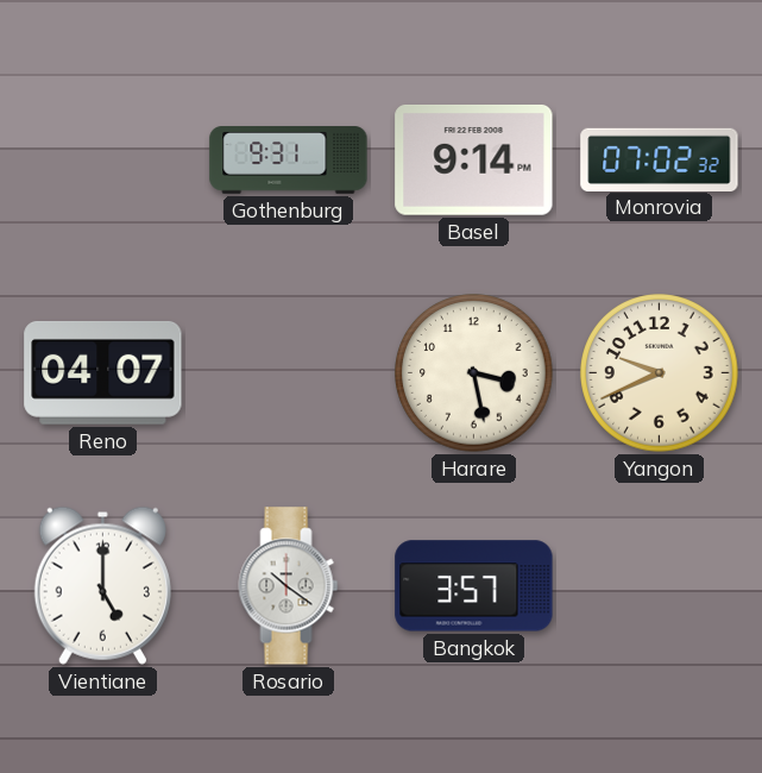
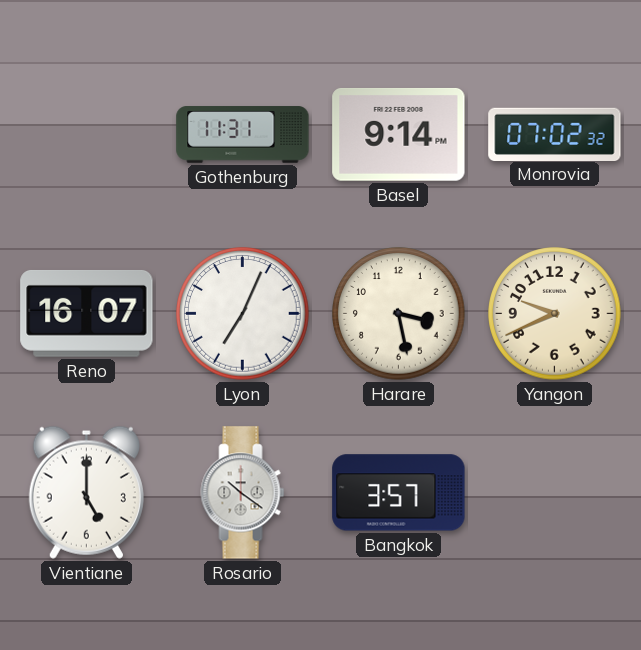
Gothenburg: 9:31 -> 11:31
Reno: 04:07 -> 16:07
Lyon: none -> 7:04
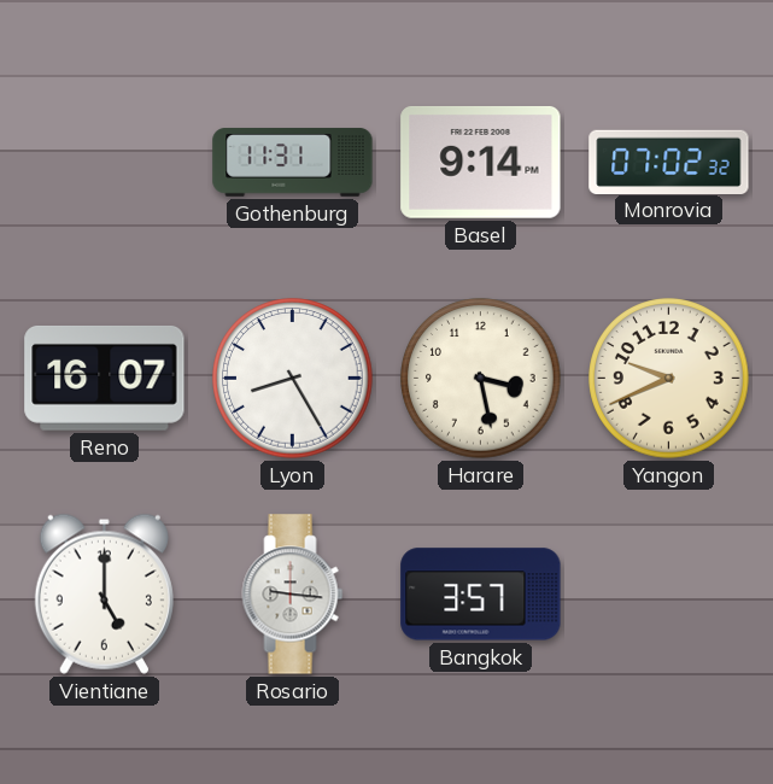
Lyon: 7:04 -> 8:25
Rosario: 10:21 -> 9:16
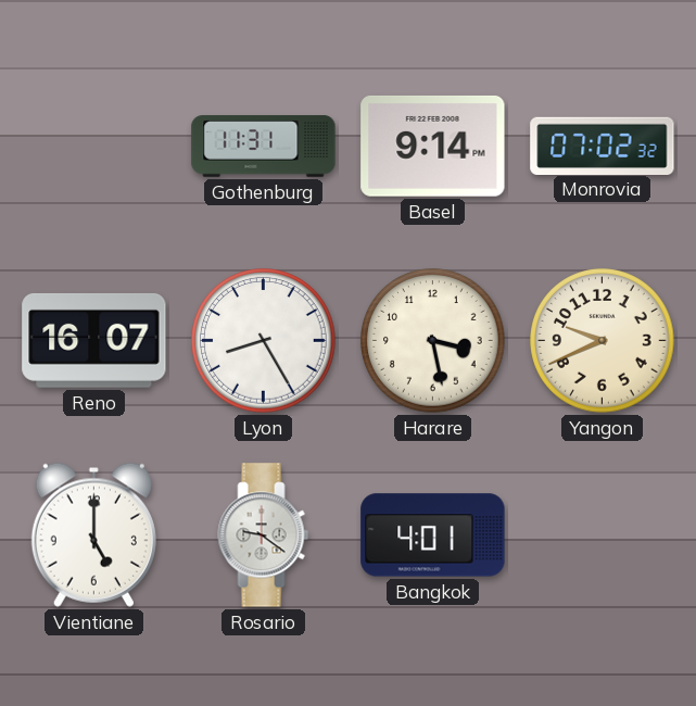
Rosario: 9:16 -> 9:21
Bangkok: 3:57 -> 4:01
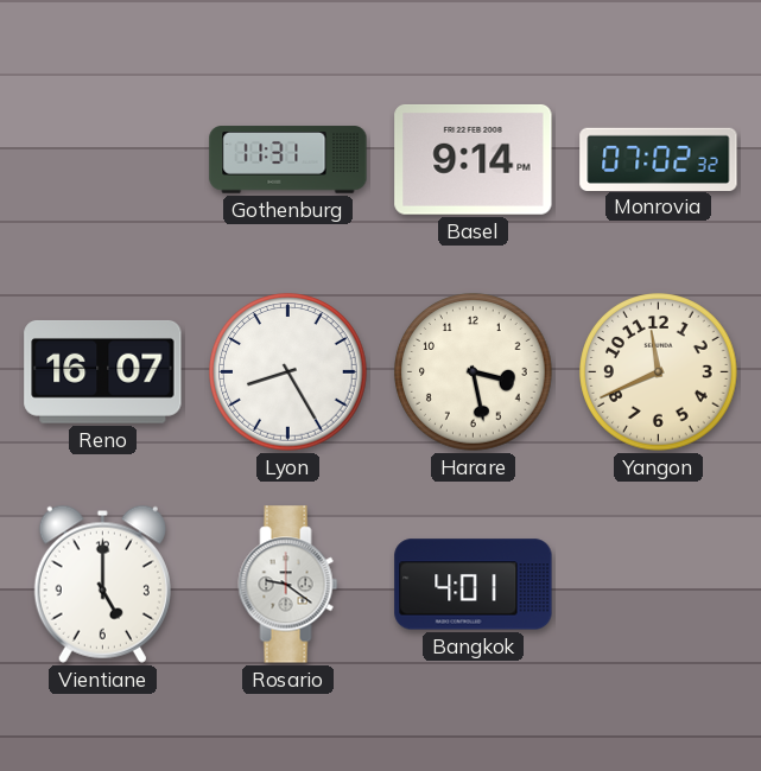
Yangon: 9:41 -> 11:41
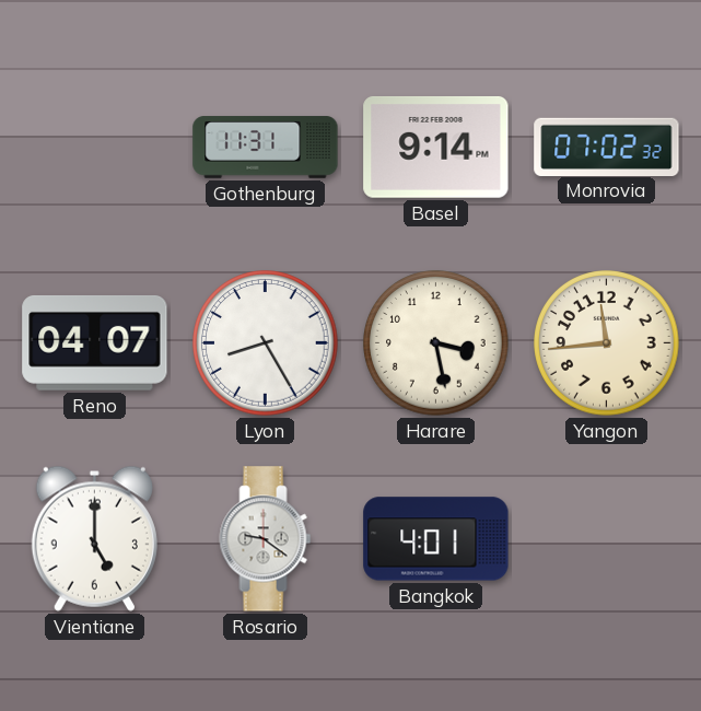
Reno: 16:07 -> 04:07
Yangon: 11:41 -> 11:44
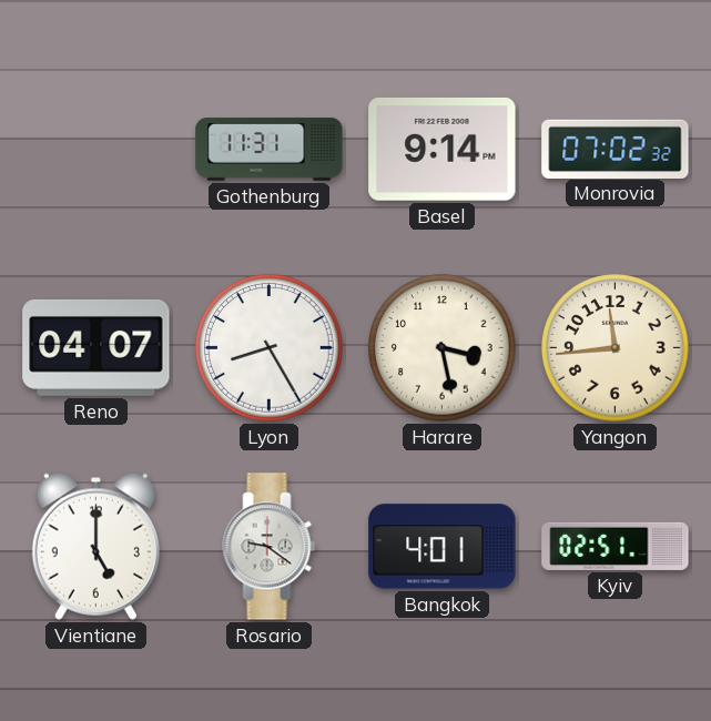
Kyiv: none -> 02:51
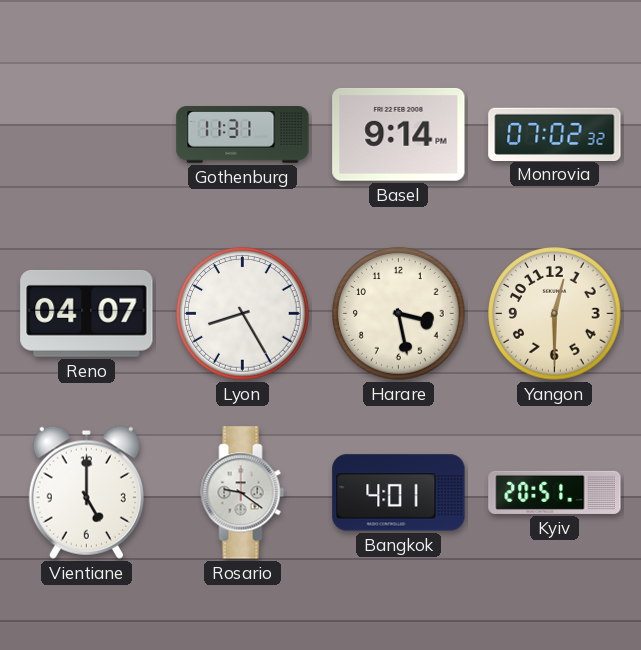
Yangon: 11:44 -> 12:30
Kyiv: 02:51 -> 20:51
